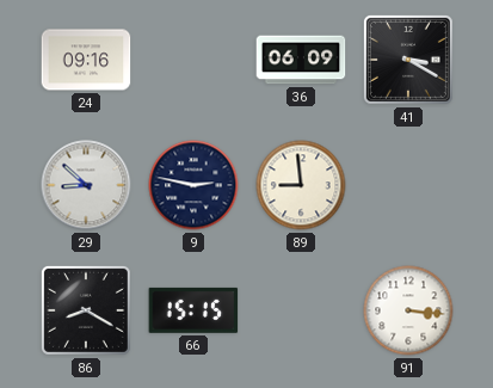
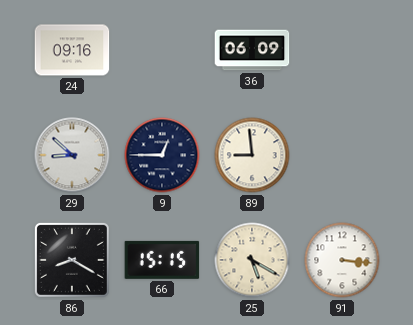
41: 3:20 -> none
9: 2:47 -> 12:45
25: none -> 5:20
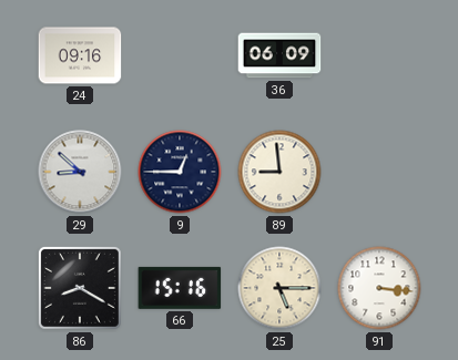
66: 15:15 -> 15:16
25: 5:20 -> 5:15
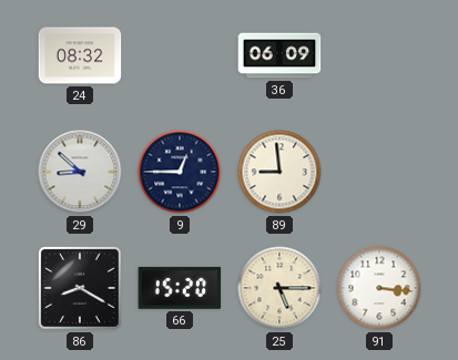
24: 09:16 -> 08:32
66: 15:16 -> 15:20
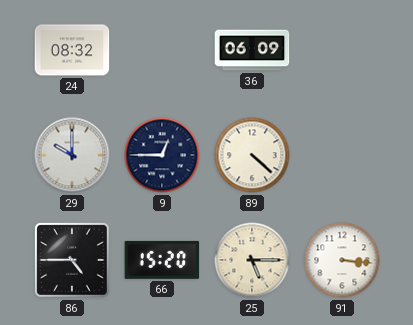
29: 8:52 -> 10:00
89: 8:59 -> 4:22
86: 8:20 -> 4:45
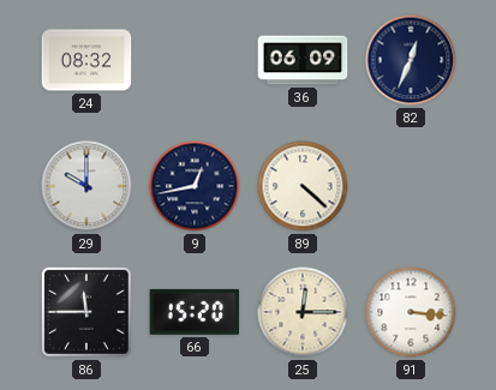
82: none -> 12:34
9: 12:45 -> 12:43
86: 4:45 -> 11:45
25: 5:15 -> 12:15
